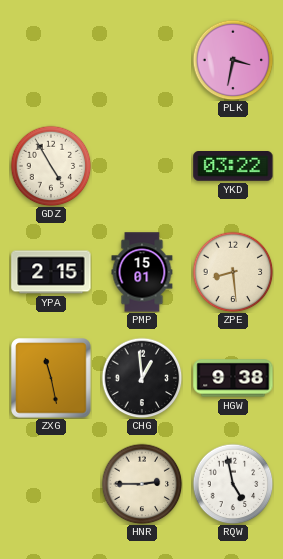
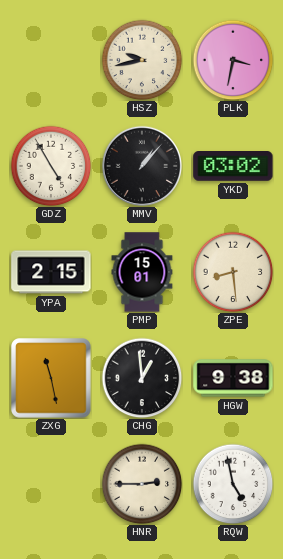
HSZ: none -> 9:43
MMV: none -> 1:07
YKD: 03:22 -> 03:02
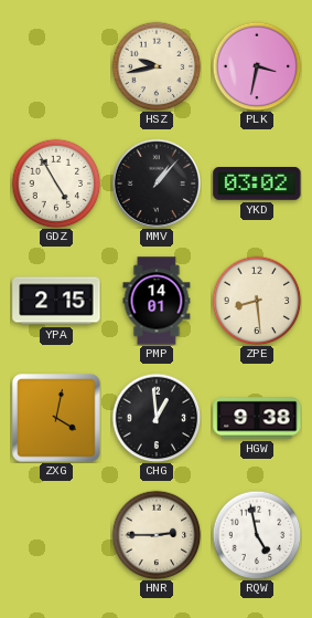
PMP: 15:01 -> 14:01
ZXG: 11:28 -> 4:02
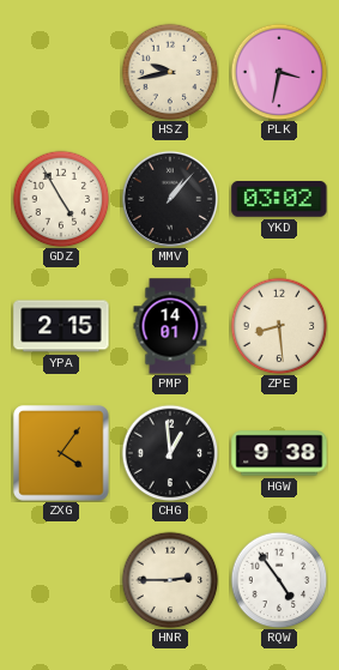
ZXG: 4:02 -> 4:06
RQW: 4:58 -> 4:54
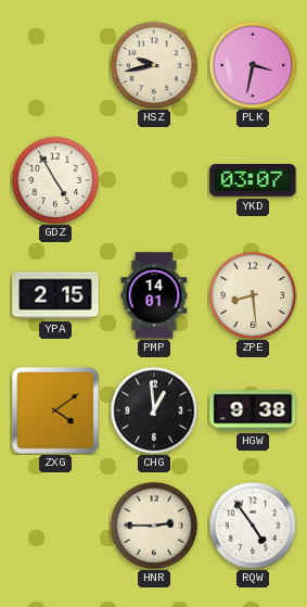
MMV: 1:07 -> none
YKD: 03:02 -> 03:07
ZXG: 4:06 -> 4:09
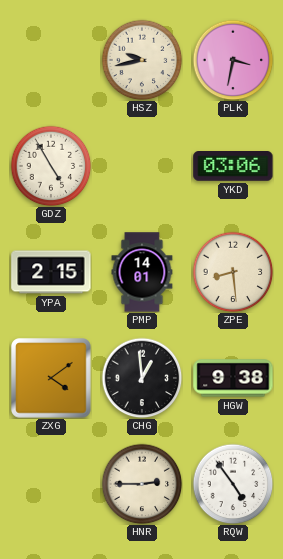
YKD: 03:07 -> 03:06
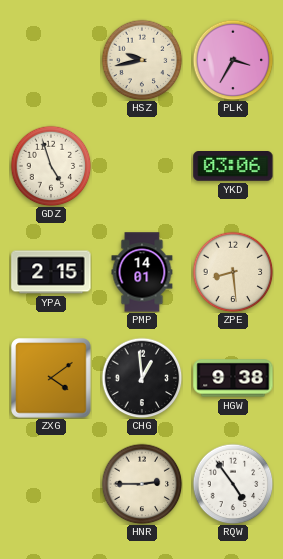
PLK: 3:32 -> 3:35
GDZ: 4:55 -> 4:57
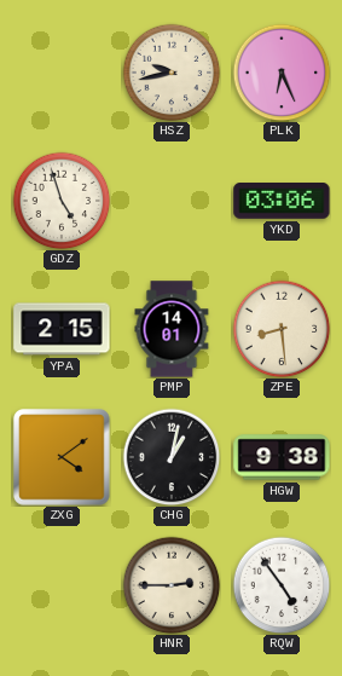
PLK: 3:35 -> 6:26
CHG: 12:59 -> 1:02
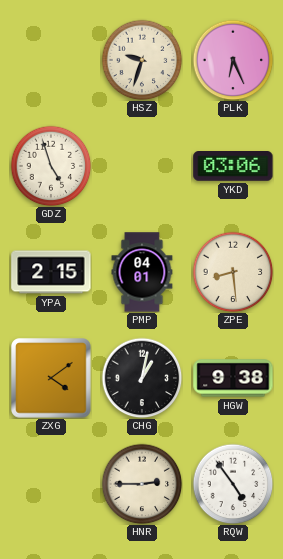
HSZ: 9:43 -> 9:33
PMP: 14:01 -> 04:01
